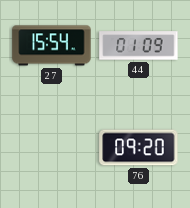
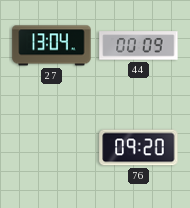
27: 15:54 -> 13:04
44: 01:09 -> 00:09
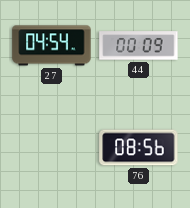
27: 13:04 -> 04:54
76: 09:20 -> 08:56
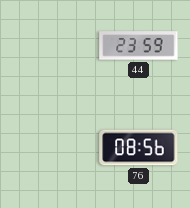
27: 04:54 -> none
44: 00:09 -> 23:59
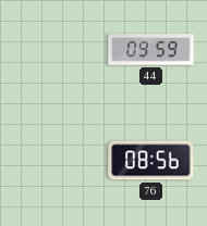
44: 23:59 -> 09:59
